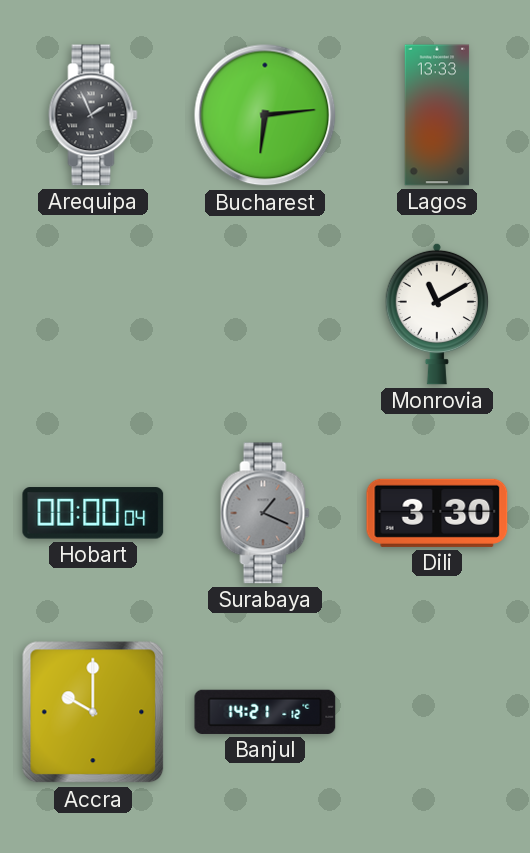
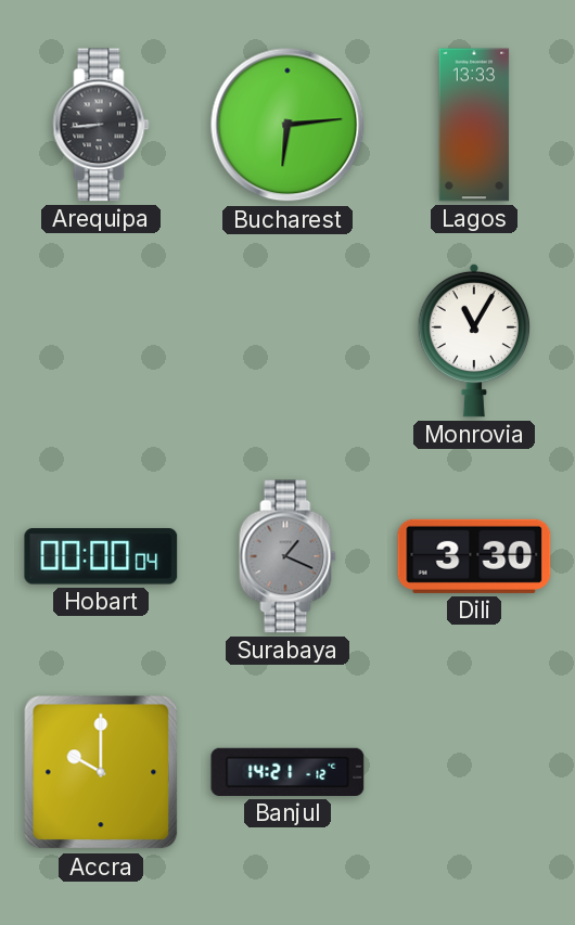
Arequipa: 1:56 -> 8:44
Monrovia: 11:10 -> 11:05
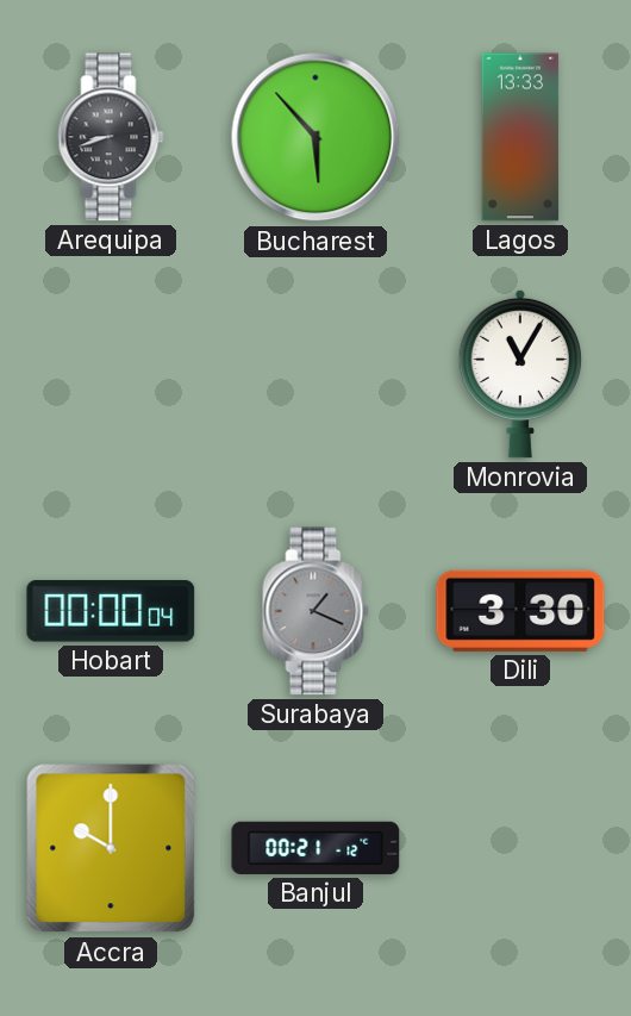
Arequipa: 8:44 -> 8:42
Bucharest: 6:14 -> 5:53
Banjul: 14:21 -> 00:21
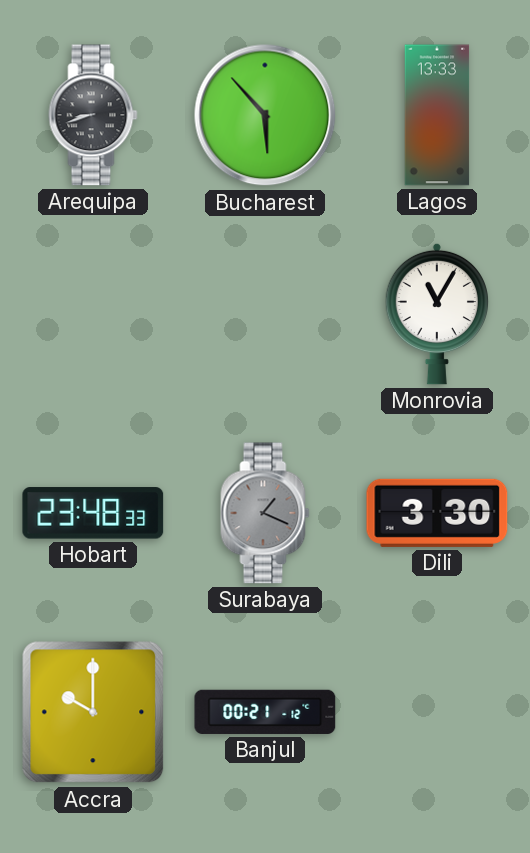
Hobart: 00:00 -> 23:48
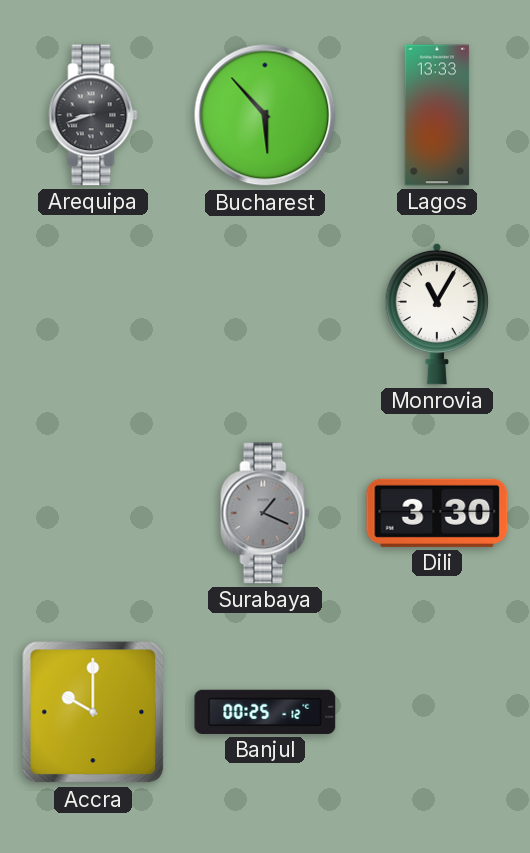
Hobart: 23:48 -> none
Banjul: 00:21 -> 00:25
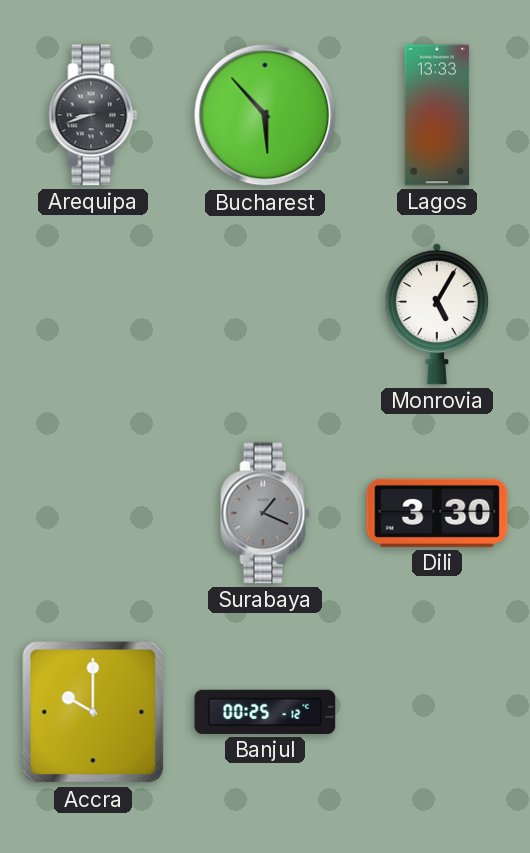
Monrovia: 11:05 -> 5:05
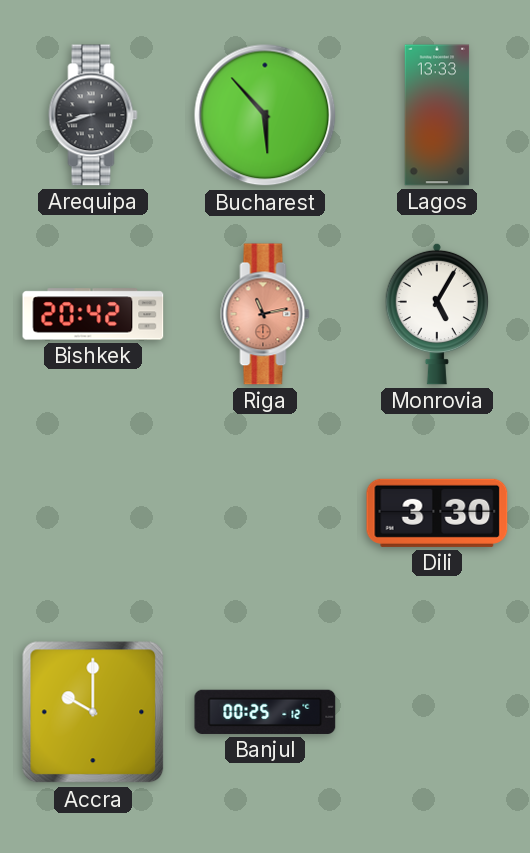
Bishkek: none -> 20:42
Riga: none -> 11:13
Surabaya: 1:19 -> none
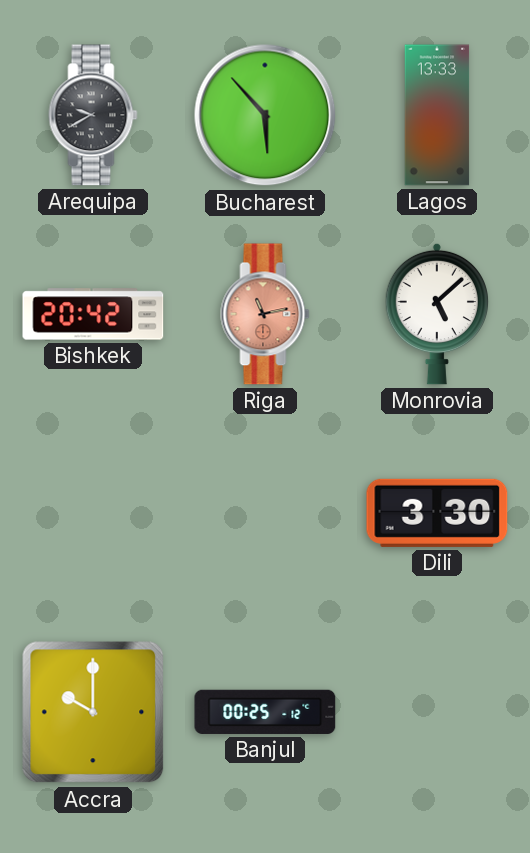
Arequipa: 8:42 -> 9:40
Monrovia: 5:05 -> 5:08
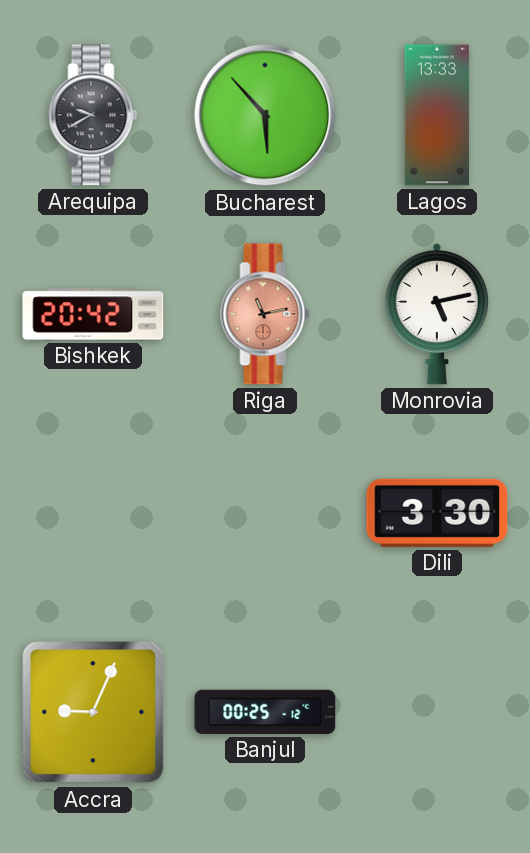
Monrovia: 5:08 -> 5:13
Accra: 10:00 -> 9:04
